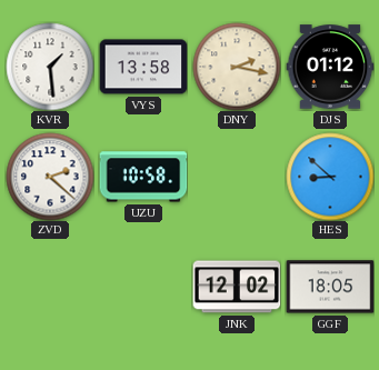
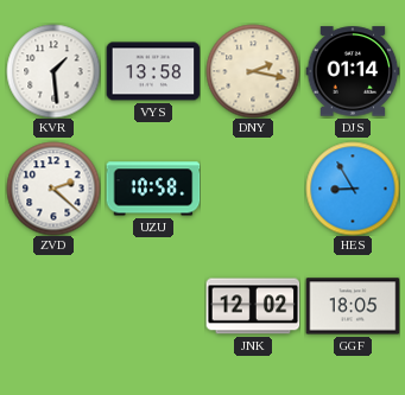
DJS: 01:12 -> 01:14
HES: 8:52 -> 8:55
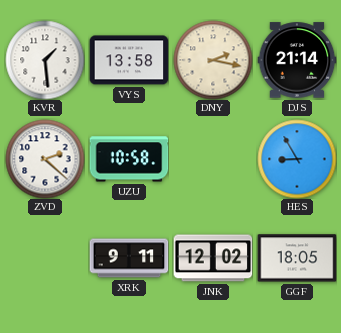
DJS: 01:14 -> 21:14
XRK: none -> 9:11
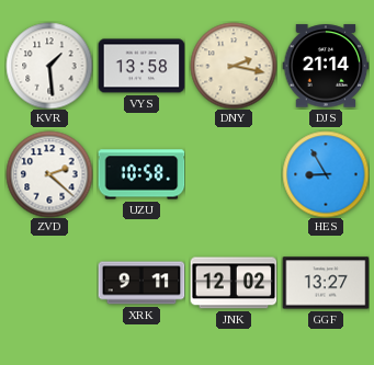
GGF: 18:05 -> 13:27
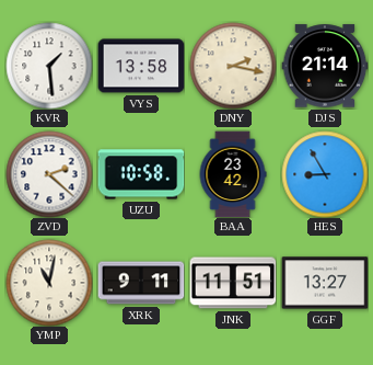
BAA: none -> 23:42
YMP: none -> 11:02
JNK: 12:02 -> 11:51
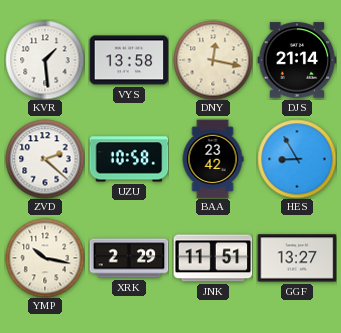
DNY: 2:17 -> 12:17
YMP: 11:02 -> 10:17
XRK: 9:11 -> 2:29
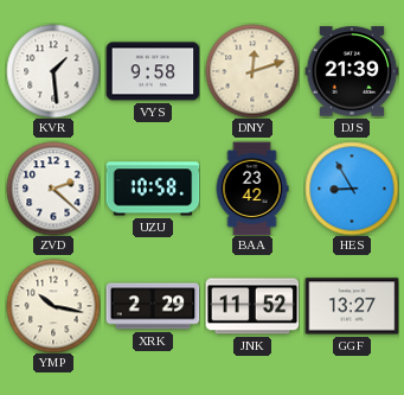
VYS: 13:58 -> 9:58
DNY: 12:17 -> 12:12
DJS: 21:14 -> 21:39
JNK: 11:51 -> 11:52
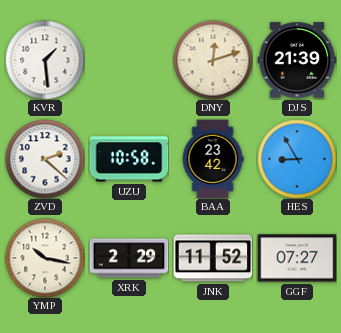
VYS: 9:58 -> none
GGF: 13:27 -> 07:27
